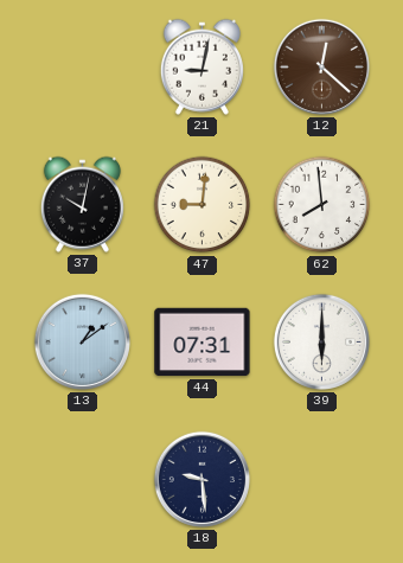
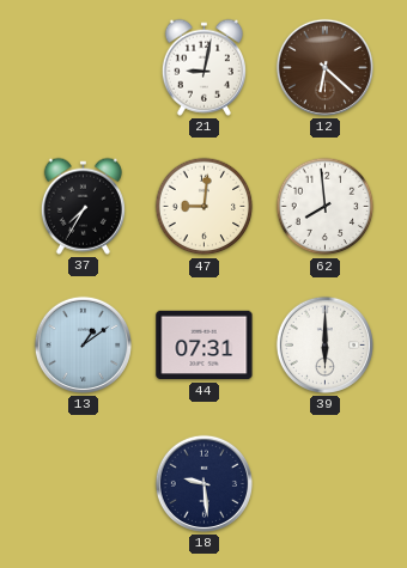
12: 12:22 -> 6:22
37: 10:02 -> 7:35
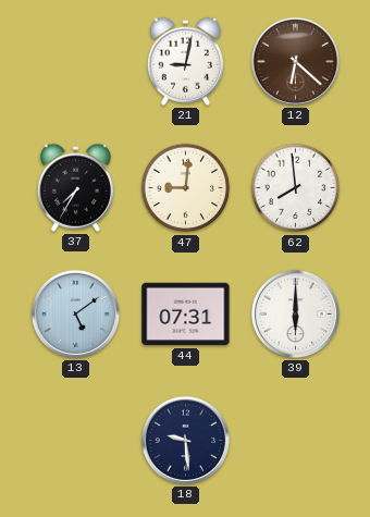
13: 1:09 -> 5:09
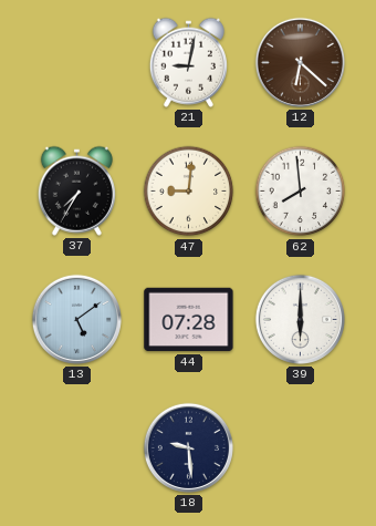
44: 07:31 -> 07:28
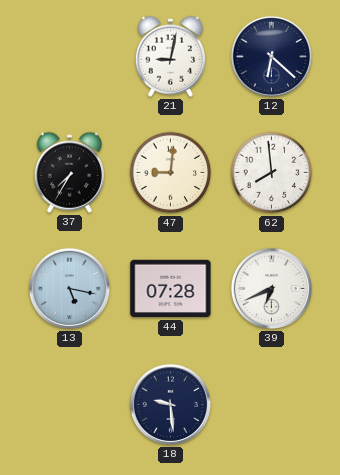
12 dial: brown -> navy
13: 5:09 -> 5:17
39: 6:00 -> 6:41
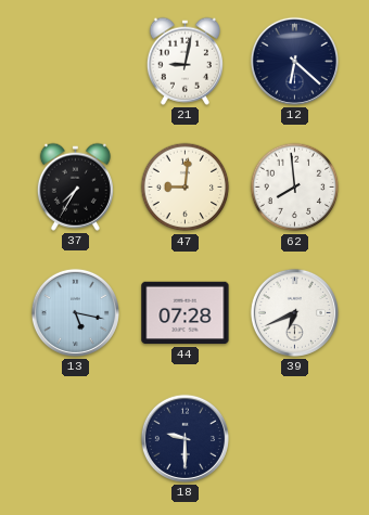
18: 9:29 -> 9:30
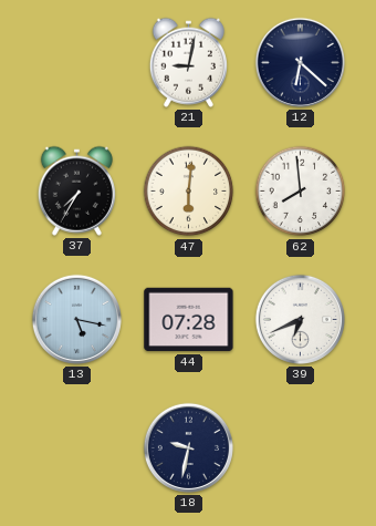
47: 9:01 -> 6:01
18: 9:30 -> 9:32
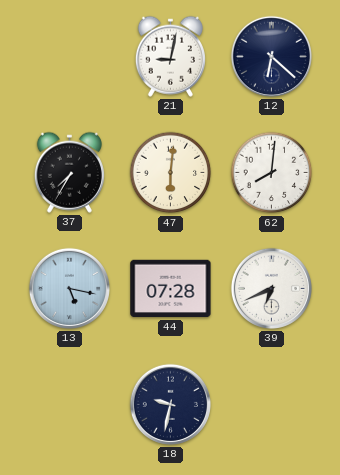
62: 7:59 -> 8:01
